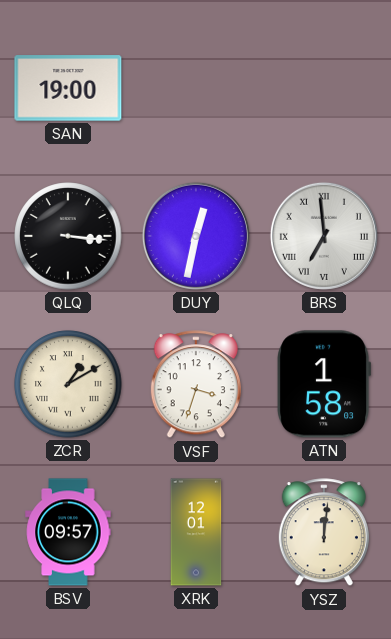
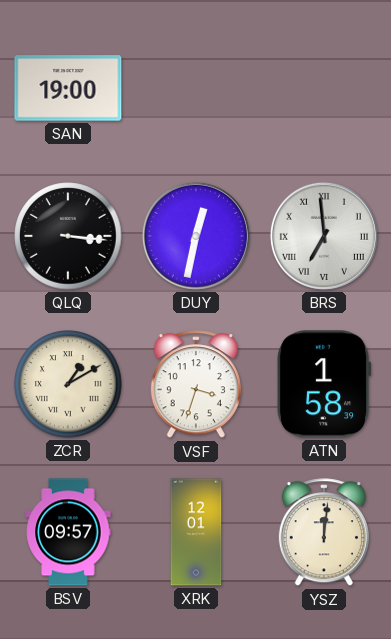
ATN: 1:58:03 -> 1:58:39
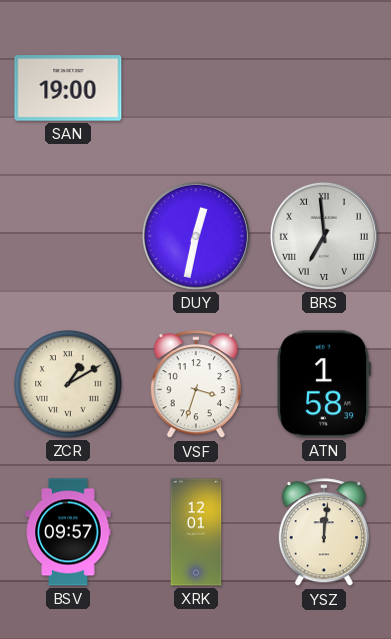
QLQ: 3:16 -> none
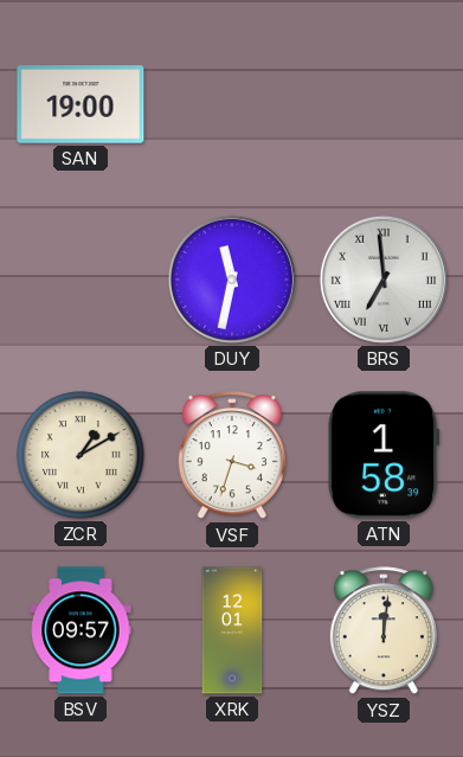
DUY: 12:32 -> 11:32
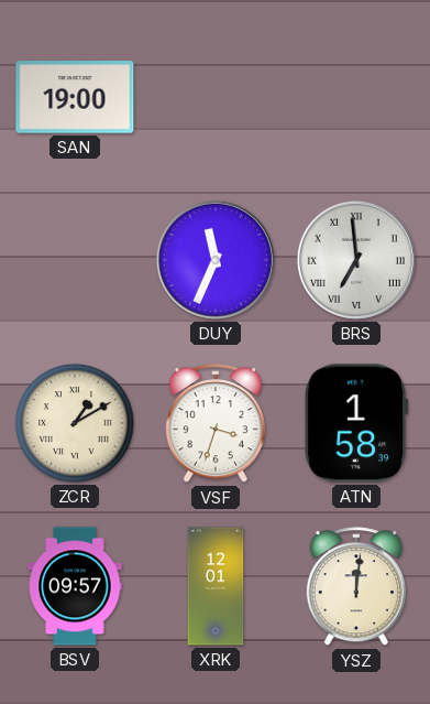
DUY: 11:32 -> 11:34
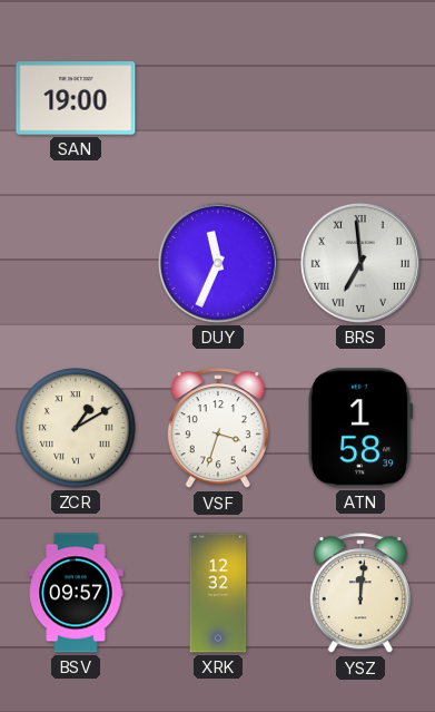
XRK: 12:01 -> 12:32
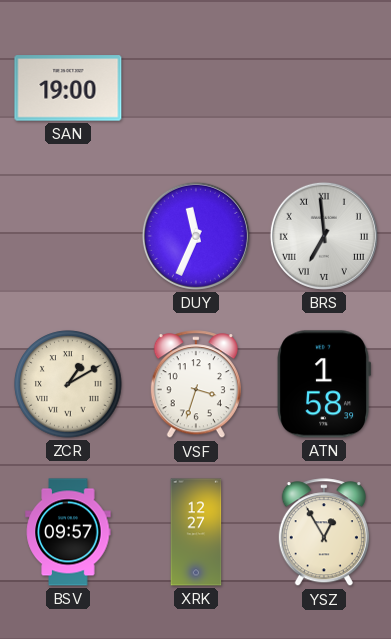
XRK: 12:32 -> 12:27
YSZ: 12:01 -> 12:55
